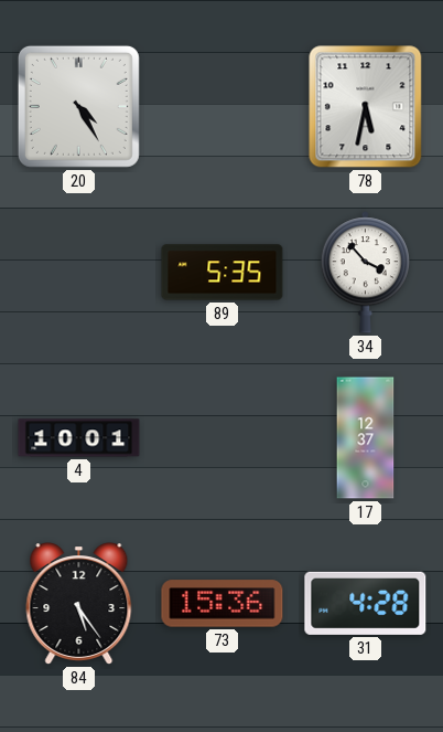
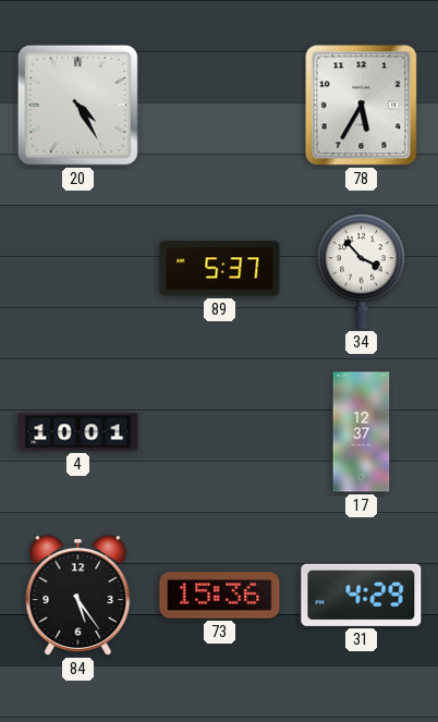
78: 5:32 -> 5:35
89: 5:35 -> 5:37
31: 4:28 -> 4:29
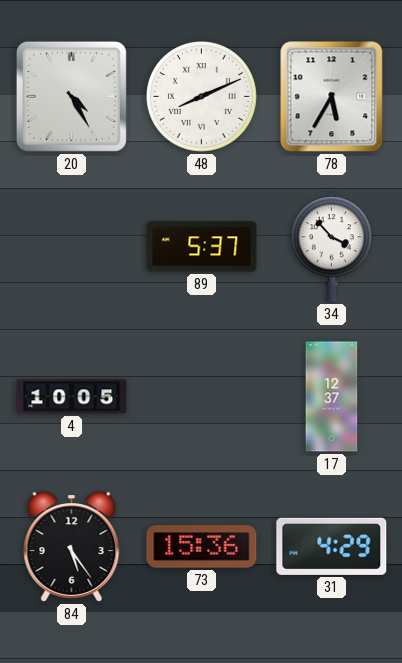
48: none -> 8:11
4: 10:01 -> 10:05
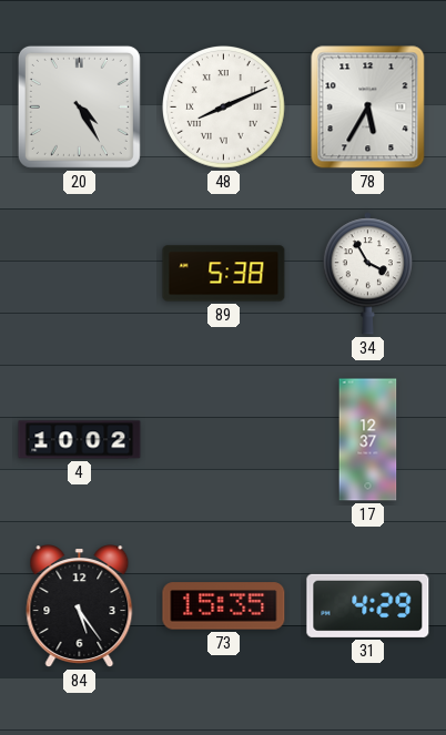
89: 5:37 -> 5:38
34: 3:53 -> 3:55
4: 10:05 -> 10:02
73: 15:36 -> 15:35
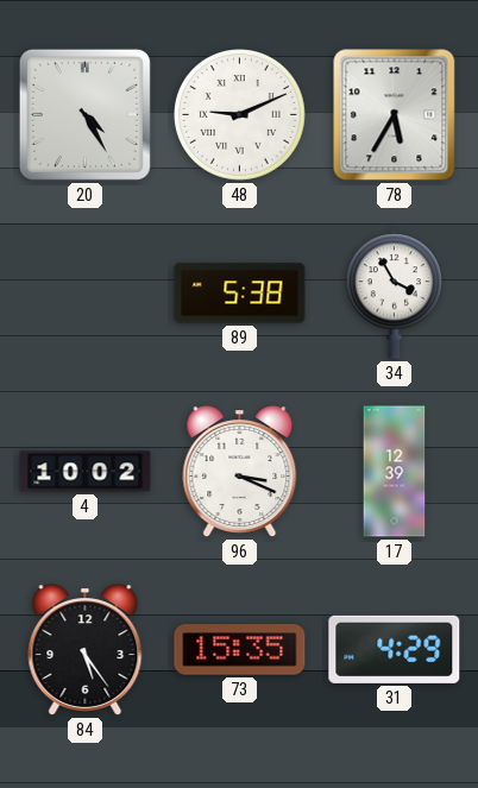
48: 8:11 -> 9:11
96: none -> 3:19
17: 12:37 -> 12:39
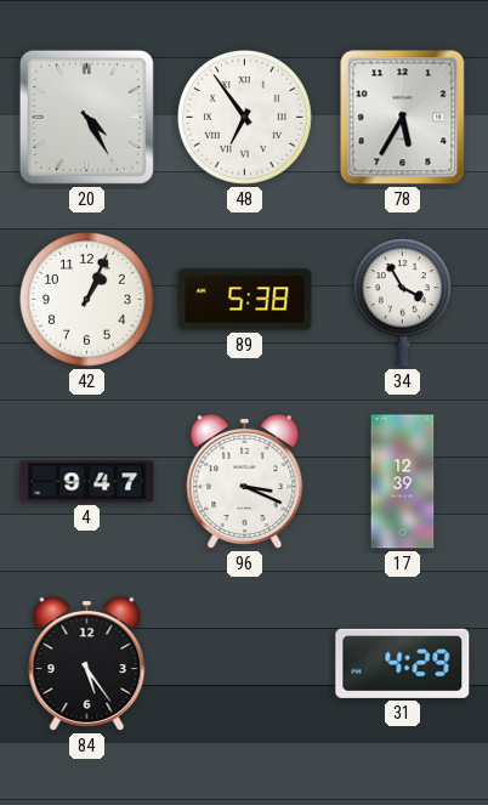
48: 9:11 -> 6:54
42: none -> 1:04
4: 10:02 -> 9:47
73: 15:35 -> none
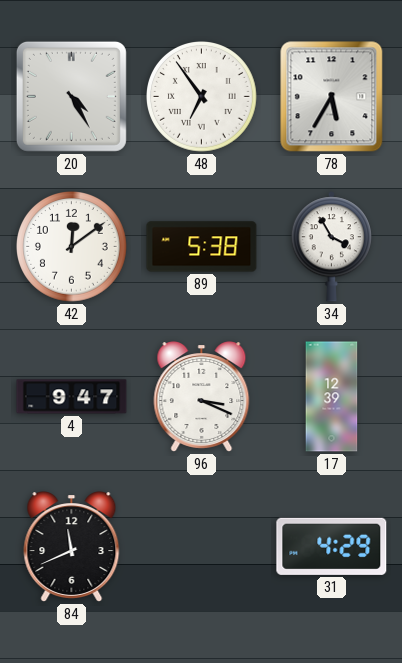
42: 1:04 -> 12:09
84: 5:24 -> 11:41
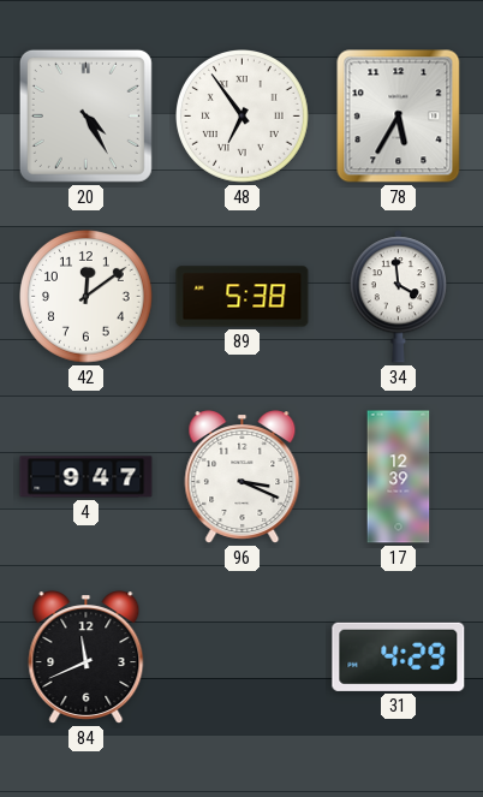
34: 3:55 -> 3:59
